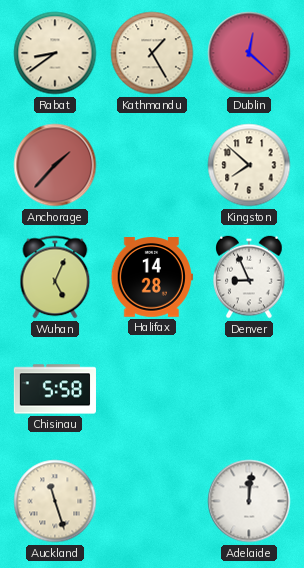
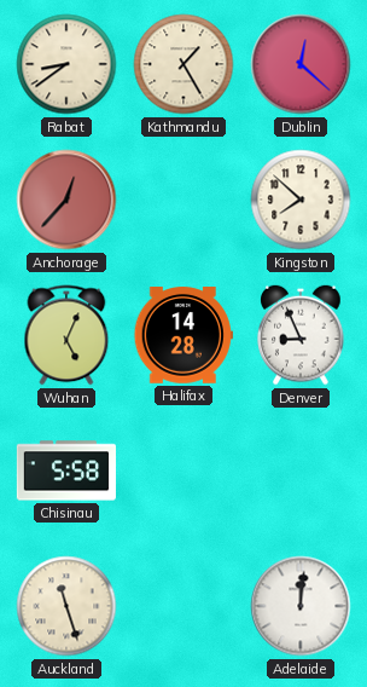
Anchorage: 1:37 -> 12:37
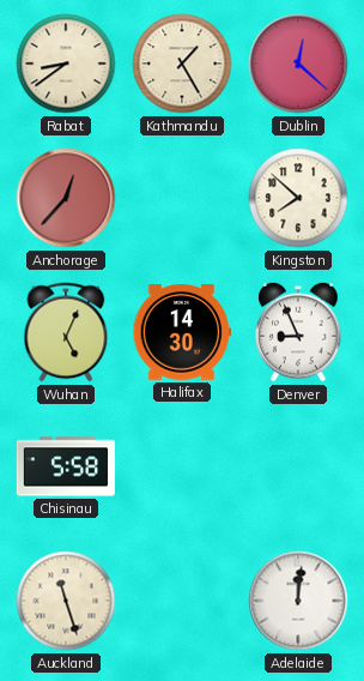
Halifax: 14:28 -> 14:30
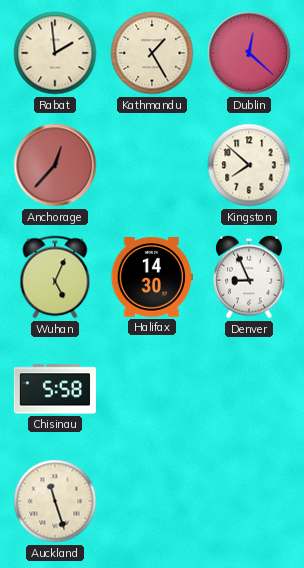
Rabat: 8:39 -> 1:59
Adelaide: 12:01 -> none
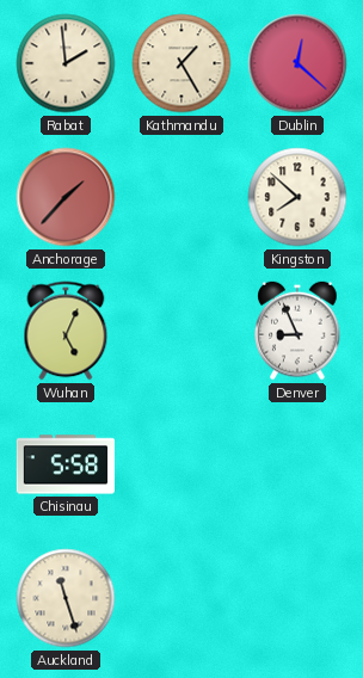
Anchorage: 12:37 -> 1:37
Halifax: 14:30 -> none
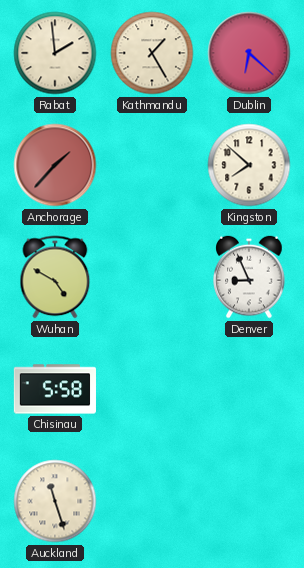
Dublin: 12:22 -> 6:22
Wuhan: 5:04 -> 4:50
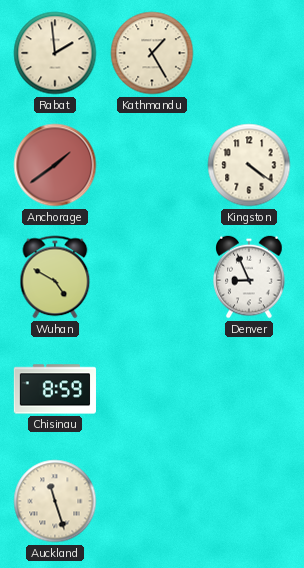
Dublin: 6:22 -> none
Anchorage: 1:37 -> 1:39
Kingston: 7:52 -> 4:21
Chisinau: 5:58 -> 8:59
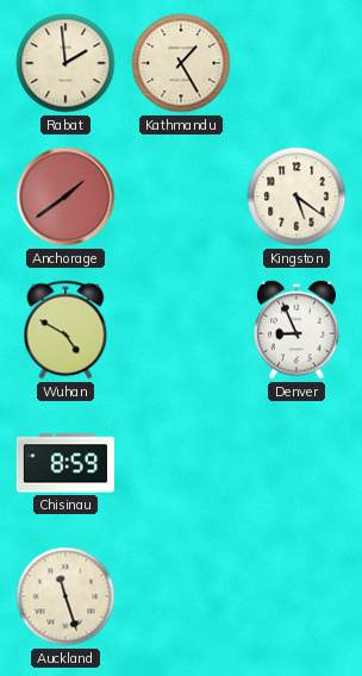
Kingston: 4:21 -> 5:21
